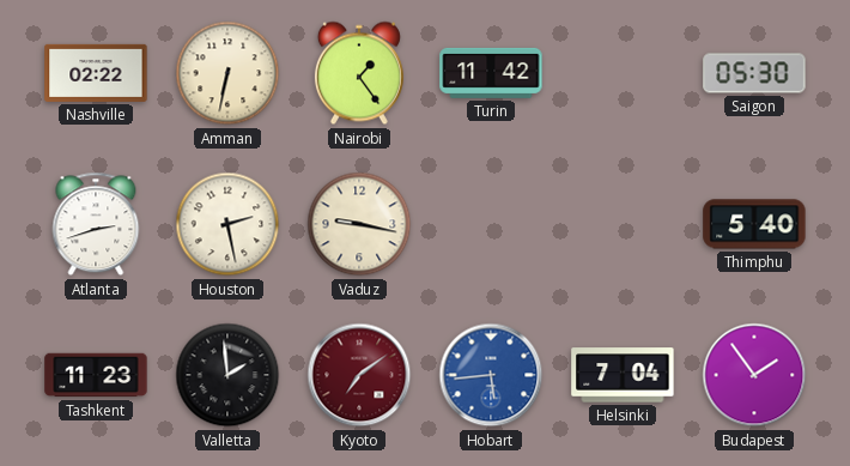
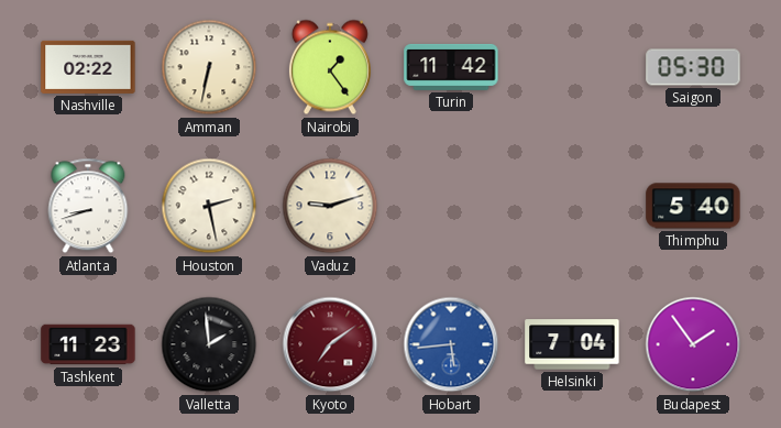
Atlanta: 2:42 -> 8:42
Vaduz: 9:17 -> 9:12
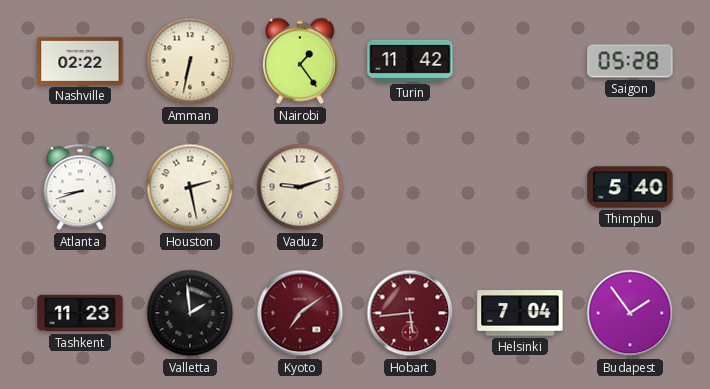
Saigon: 05:30 -> 05:28
Hobart dial: blue -> burgundy
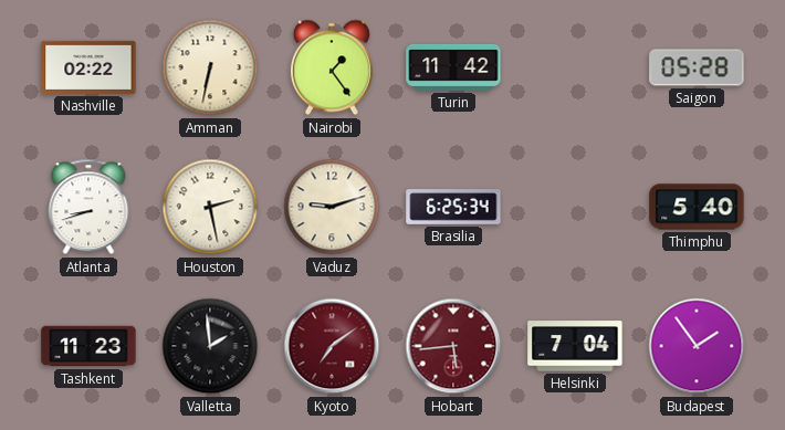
Brasilia: none -> 6:25
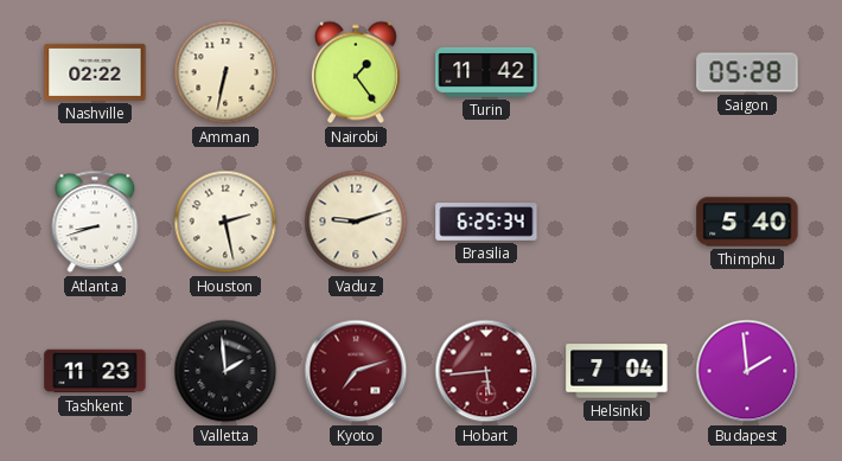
Kyoto: 7:09 -> 7:12
Budapest: 1:54 -> 1:59
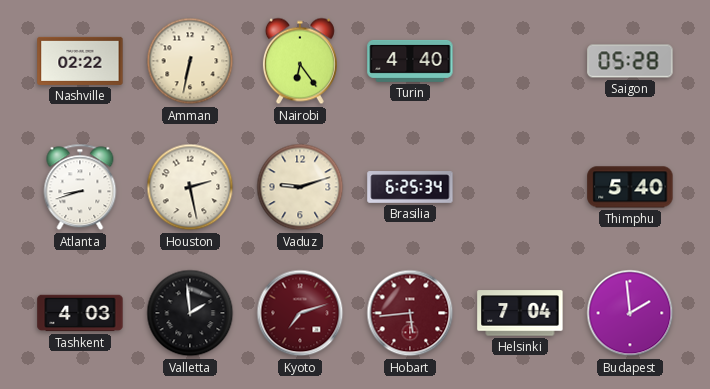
Nairobi: 1:24 -> 6:24
Turin: 11:42 -> 4:40
Tashkent: 11:23 -> 4:03
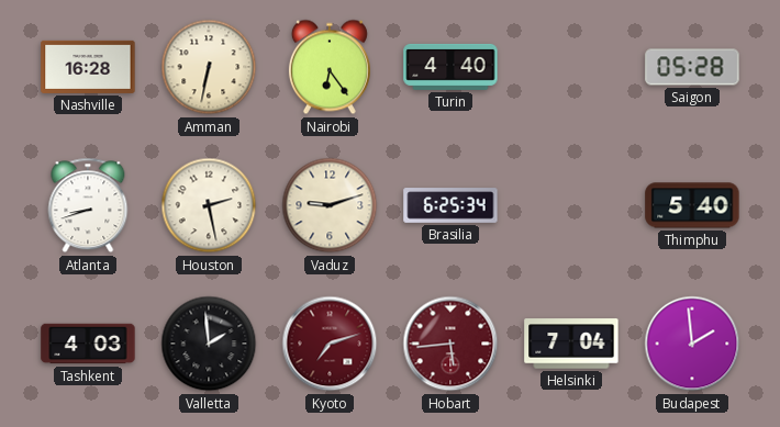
Nashville: 02:22 -> 16:28
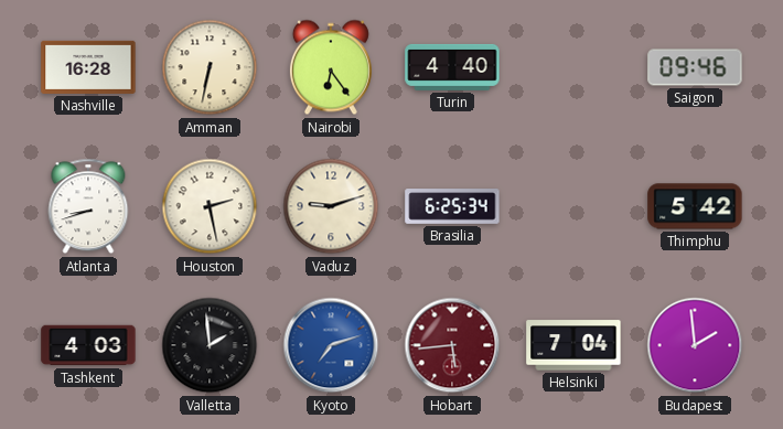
Saigon: 05:28 -> 09:46
Thimphu: 5:40 -> 5:42
Kyoto dial: burgundy -> blue
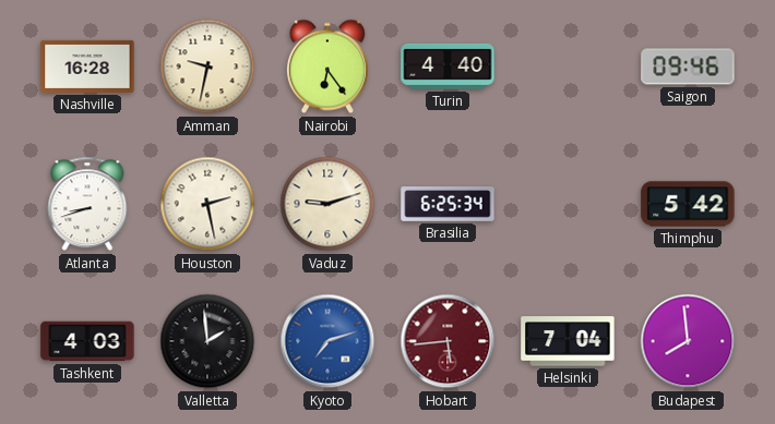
Amman: 6:32 -> 9:32
Budapest: 1:59 -> 7:59
